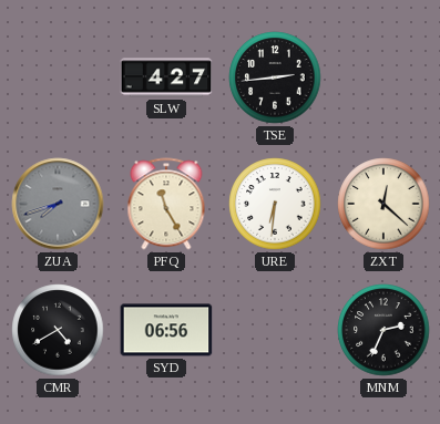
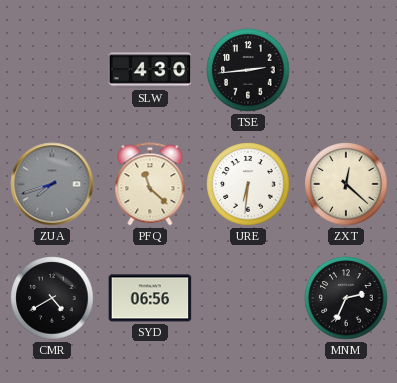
SLW: 4:27 -> 4:30
PFQ: 11:25 -> 11:22
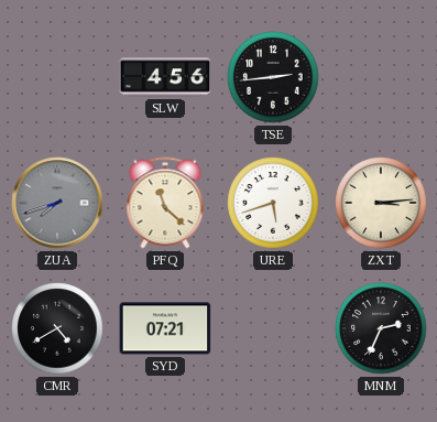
SLW: 4:30 -> 4:56
URE: 6:31 -> 5:42
ZXT: 12:22 -> 3:14
SYD: 06:56 -> 07:21
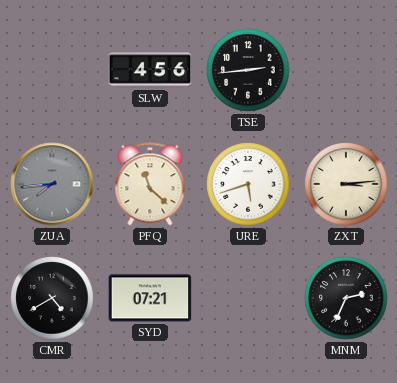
ZUA: 7:42 -> 7:44
